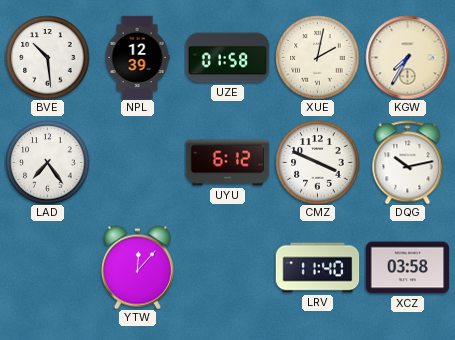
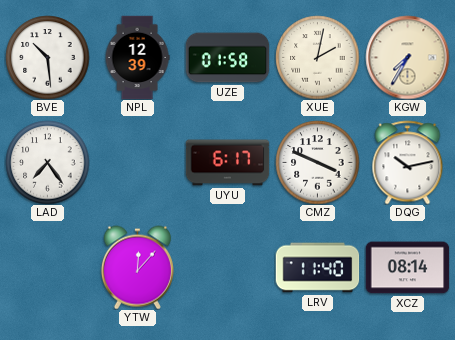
UYU: 6:12 -> 6:17
XCZ: 03:58 -> 08:14
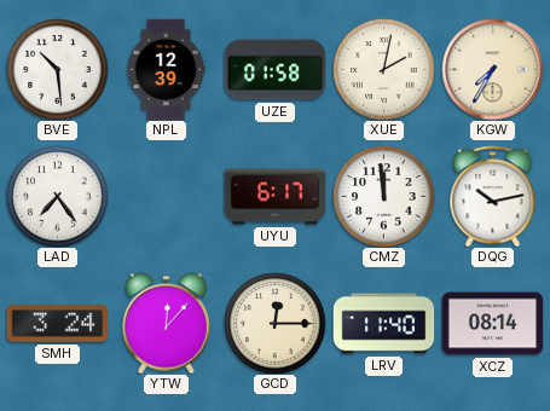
CMZ: 3:49 -> 11:59
SMH: none -> 3:24
GCD: none -> 12:15
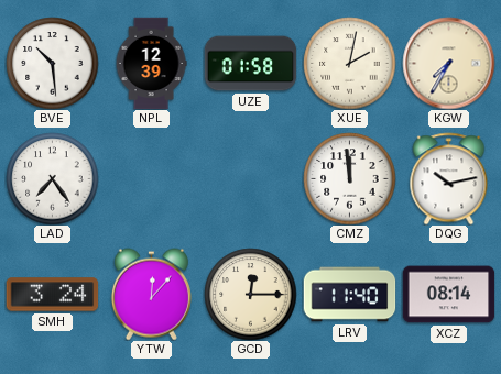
UYU: 6:17 -> none
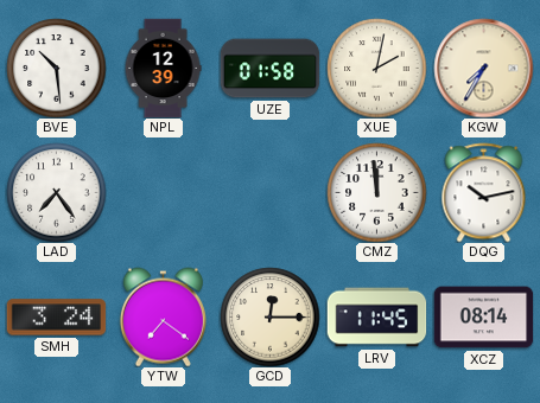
YTW: 12:07 -> 7:21
LRV: 11:40 -> 11:45
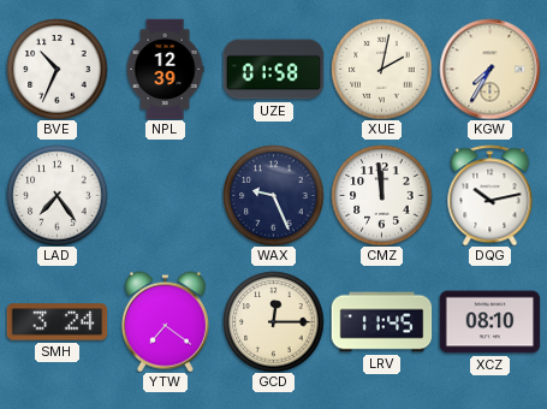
BVE: 10:29 -> 10:34
WAX: none -> 9:26
XCZ: 08:14 -> 08:10
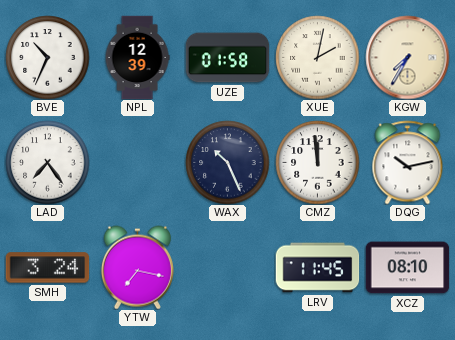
WAX: 9:26 -> 10:26
YTW: 7:21 -> 7:17
GCD: 12:15 -> none
